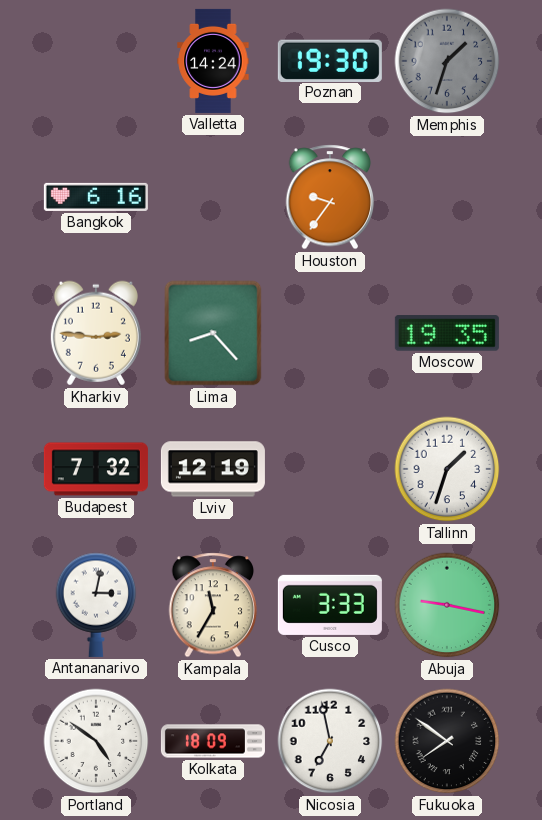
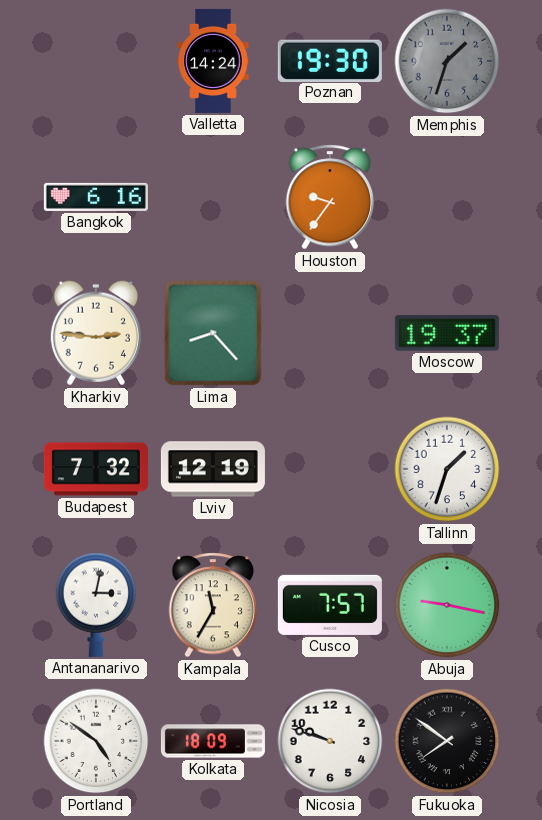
Moscow: 19:35 -> 19:37
Cusco: 3:33 -> 7:57
Nicosia: 6:58 -> 9:48
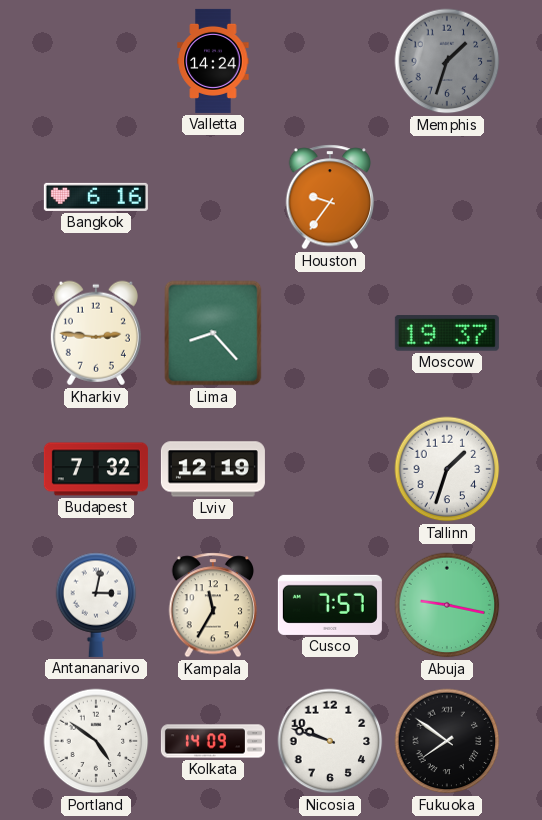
Poznan: 19:30 -> none
Kolkata: 18:09 -> 14:09
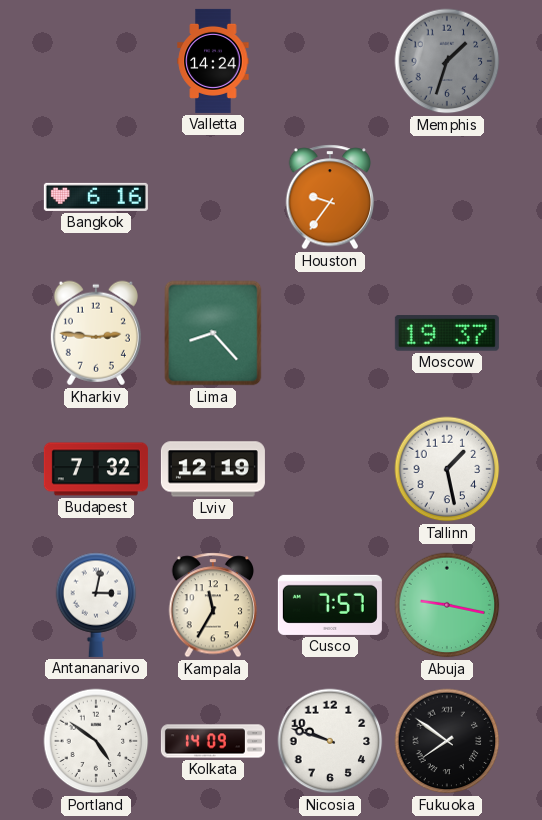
Tallinn: 1:33 -> 1:28
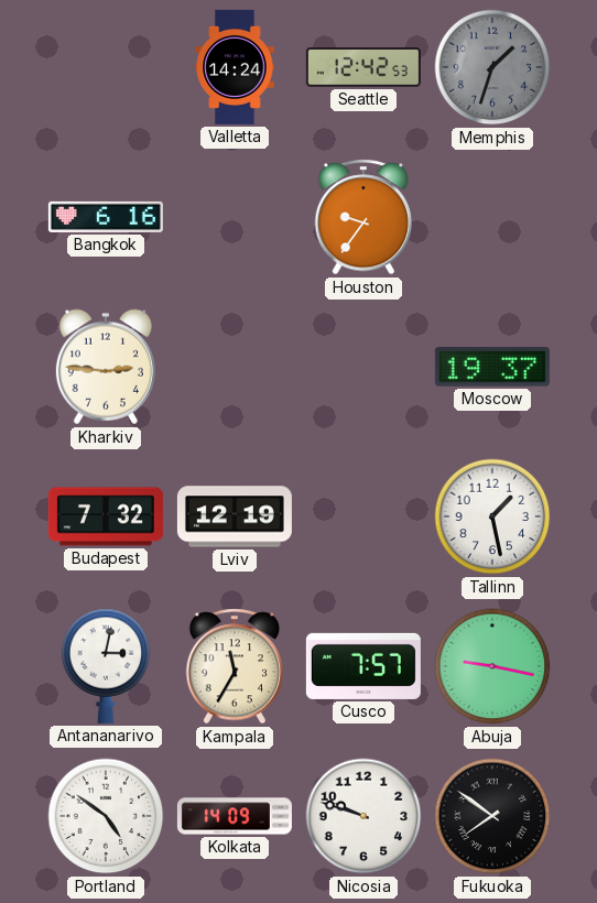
Seattle: none -> 12:42
Lima: 8:23 -> none
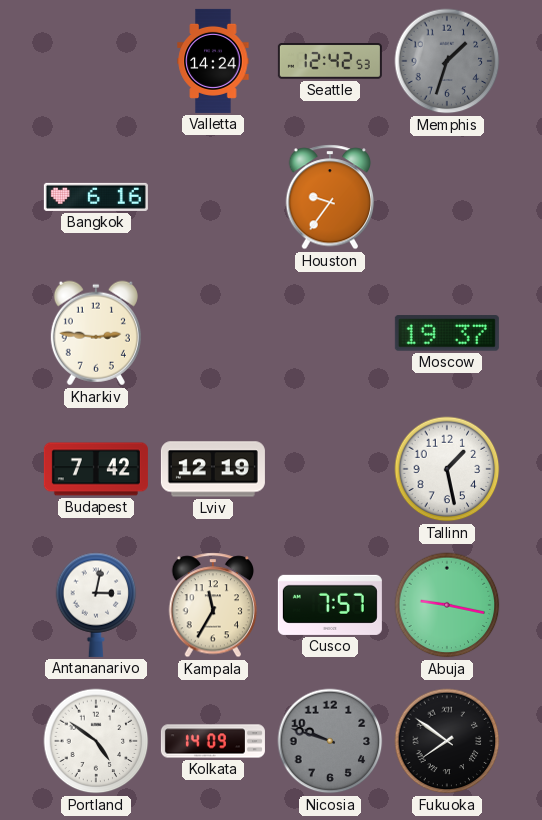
Budapest: 7:32 -> 7:42
Nicosia dial: white -> grey
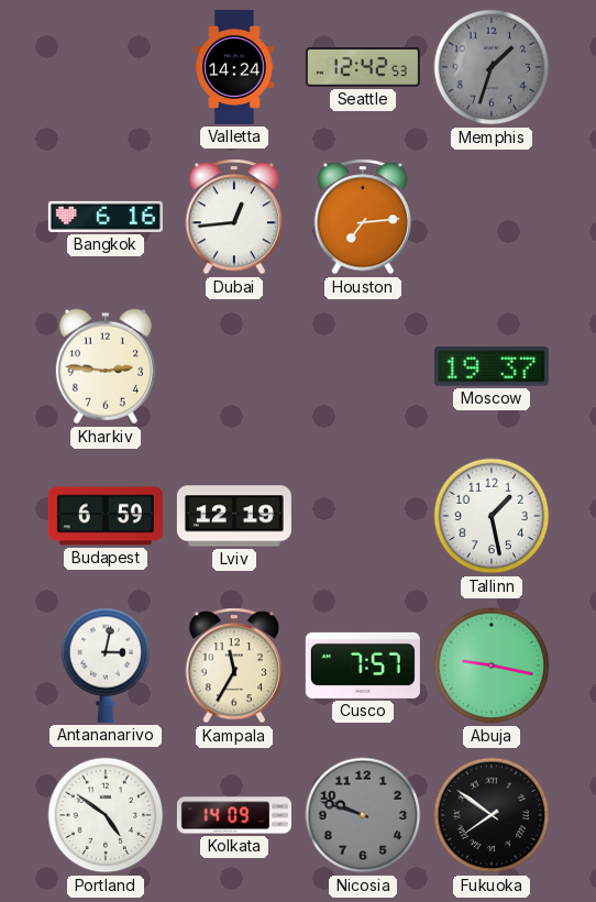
Dubai: none -> 12:44
Houston: 9:36 -> 7:14
Budapest: 7:42 -> 6:59
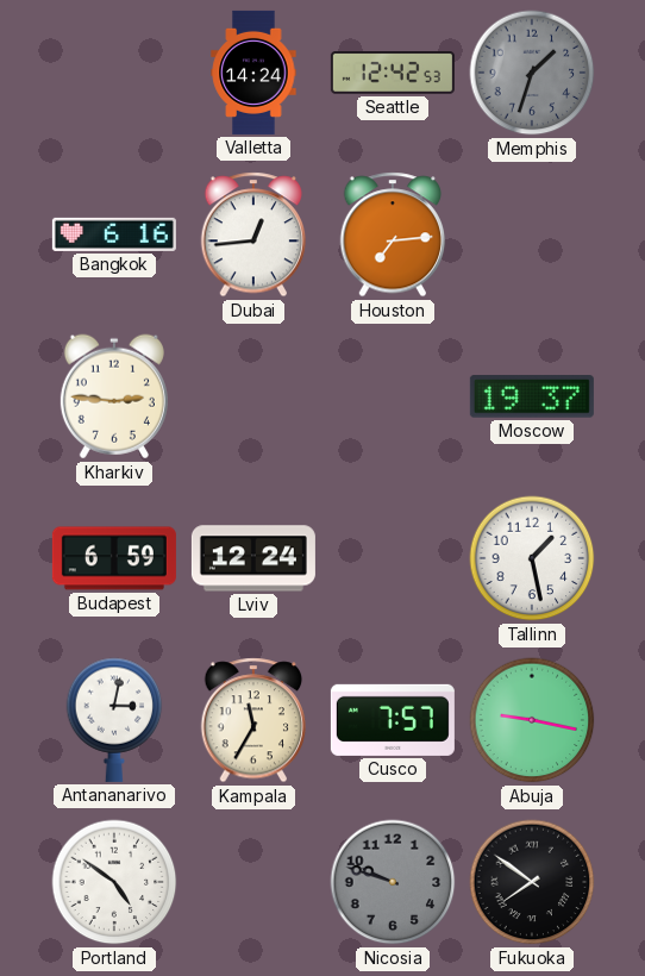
Lviv: 12:19 -> 12:24
Kolkata: 14:09 -> none
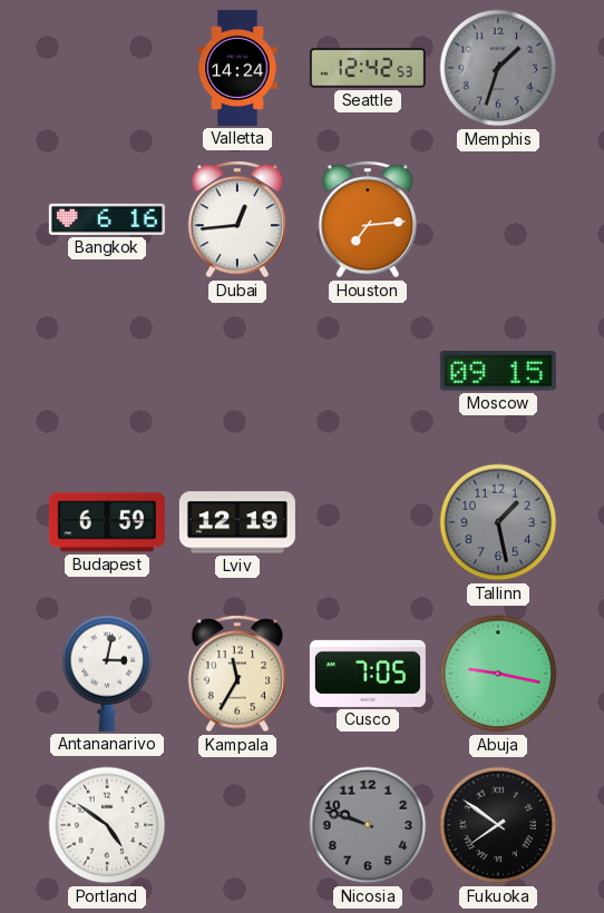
Kharkiv: 2:46 -> none
Moscow: 19:37 -> 09:15
Lviv: 12:24 -> 12:19
Tallinn dial: white -> grey
Cusco: 7:57 -> 7:05
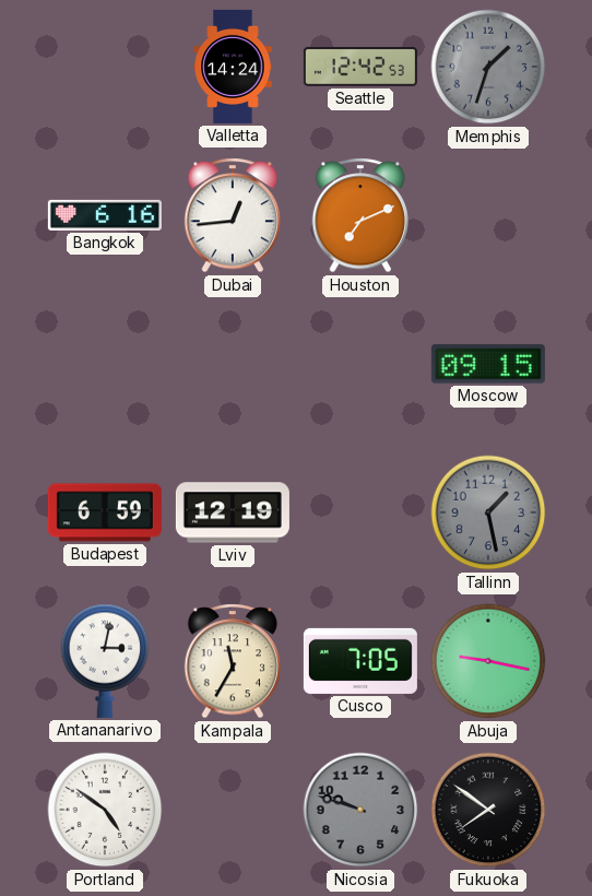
Houston: 7:14 -> 7:11
